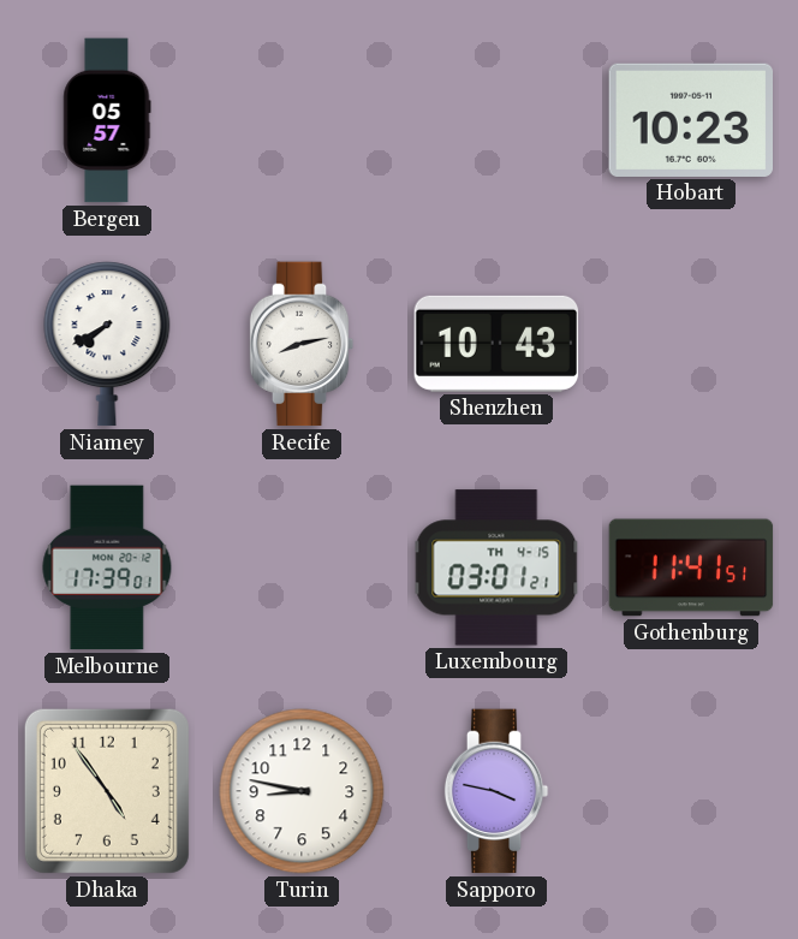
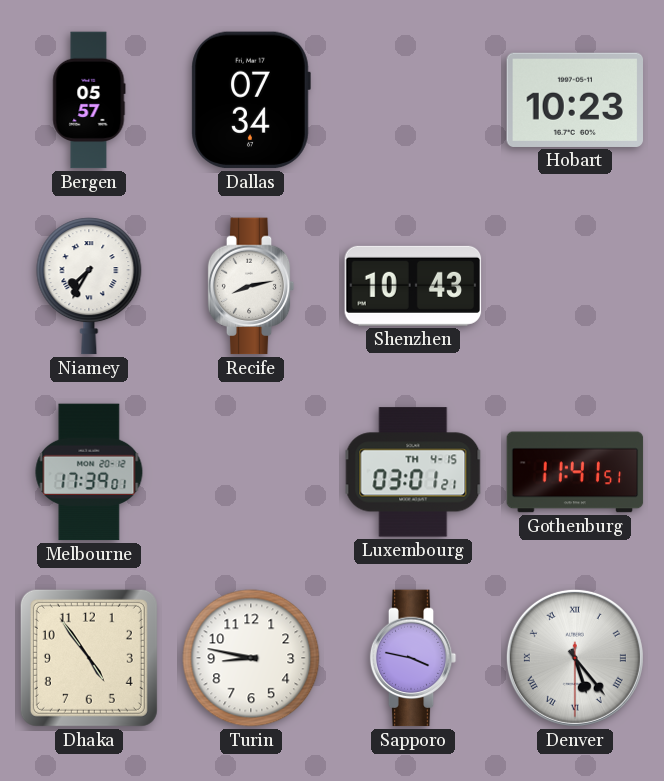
Dallas: none -> 07:34
Niamey: 7:40 -> 7:35
Denver: none -> 5:23
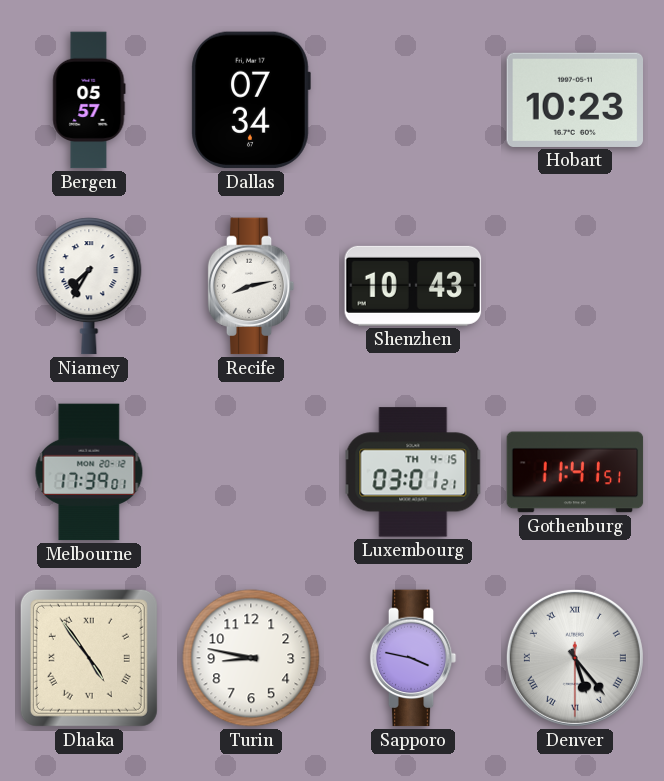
Dhaka numerals: Arabic -> Roman
